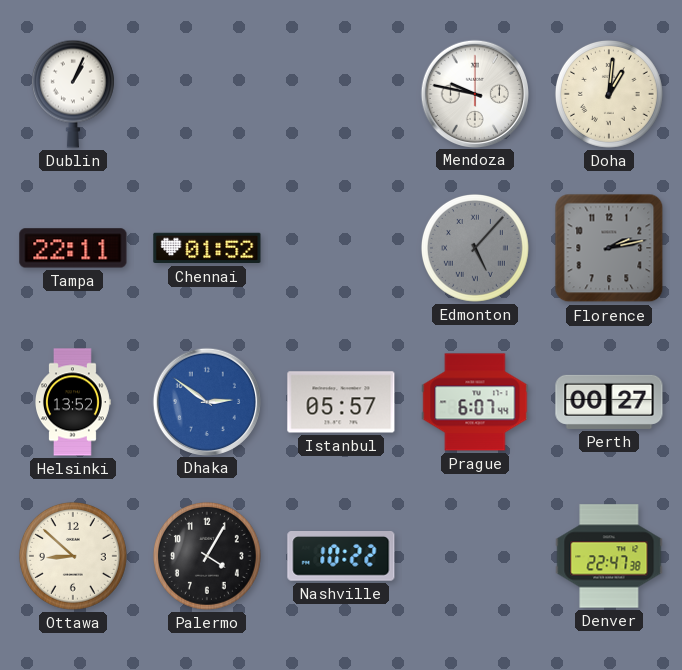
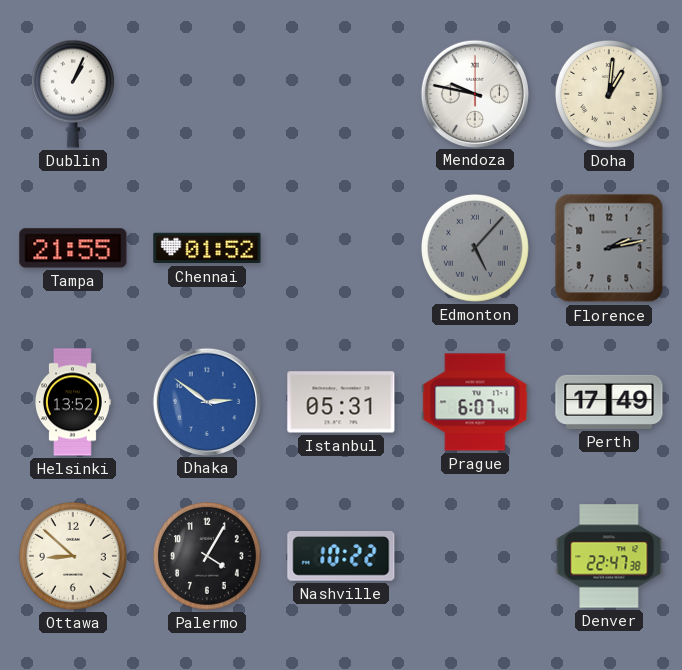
Tampa: 22:11 -> 21:55
Istanbul: 05:57 -> 05:31
Perth: 00:27 -> 17:49
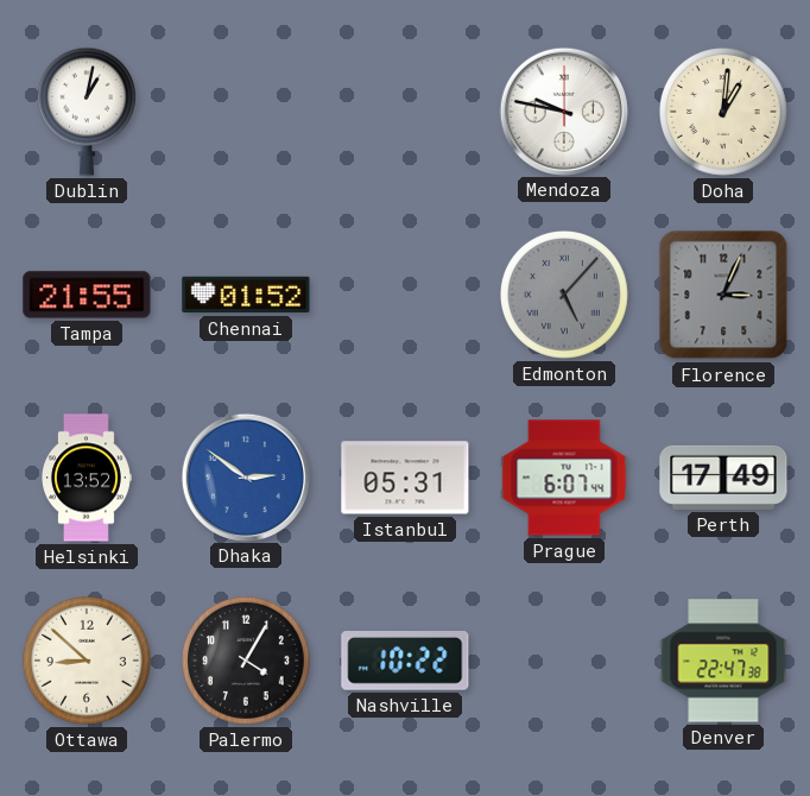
Dublin: 1:04 -> 1:02
Florence: 2:13 -> 3:04
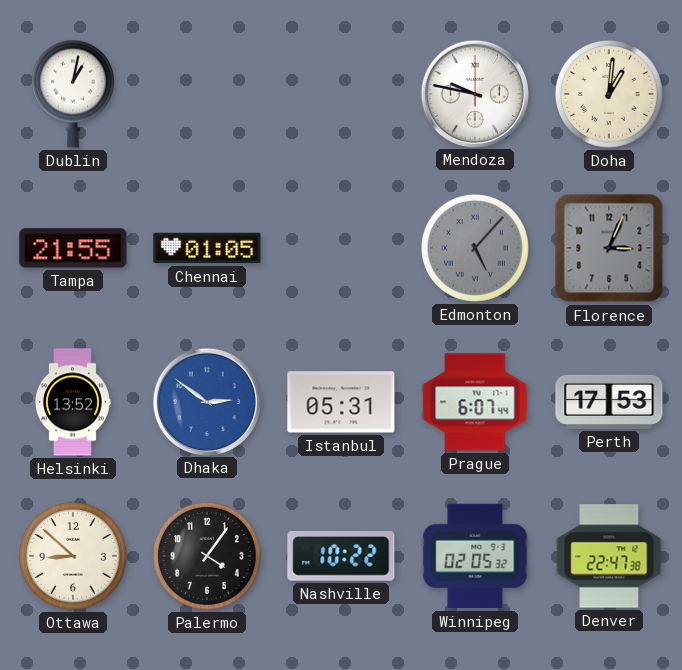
Chennai: 01:52 -> 01:05
Perth: 17:49 -> 17:53
Palermo: 4:05 -> 4:06
Winnipeg: none -> 02:05
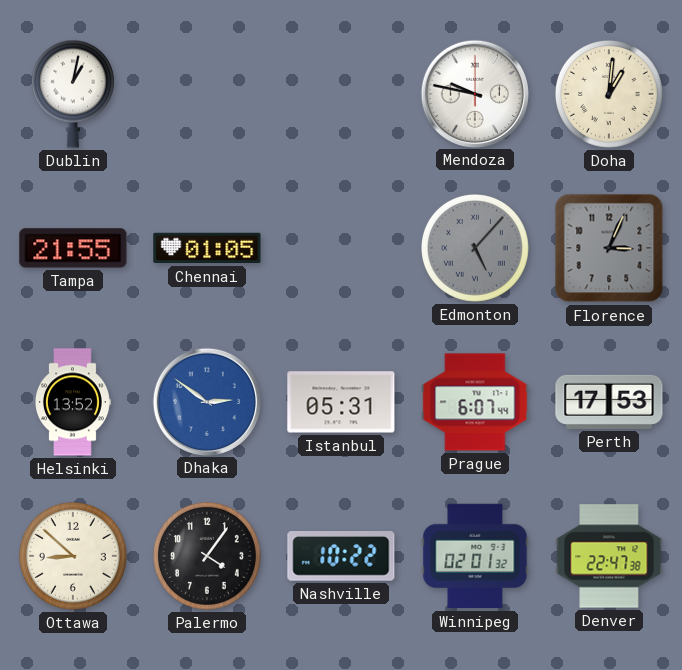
Winnipeg: 02:05 -> 02:01
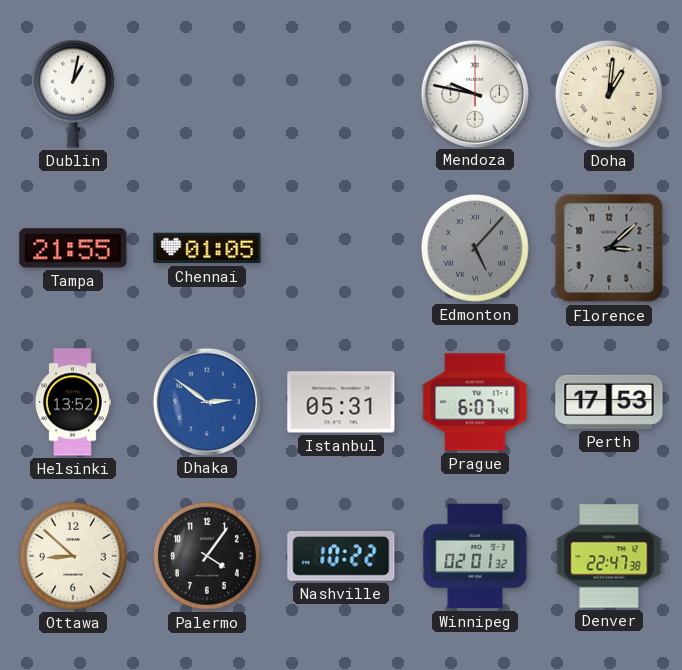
Florence: 3:04 -> 3:08
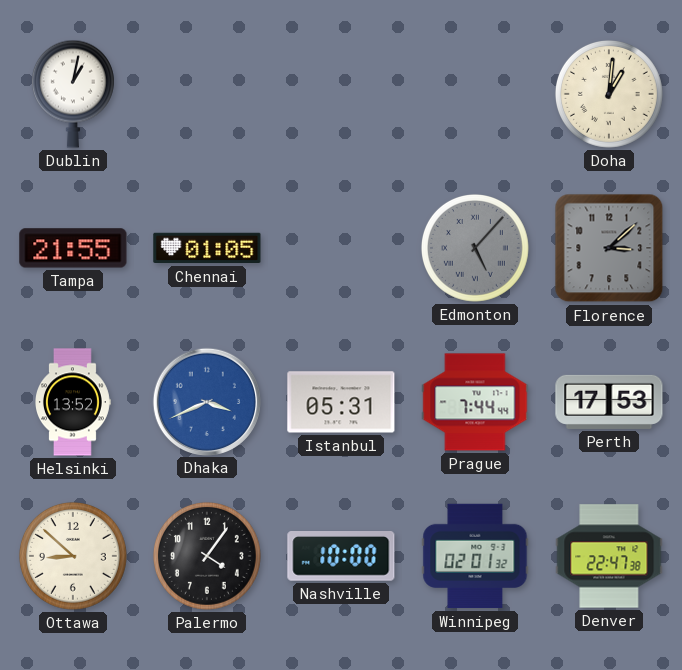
Mendoza: 9:47 -> none
Dhaka: 2:51 -> 3:41
Prague: 6:07 -> 7:44
Nashville: 10:22 -> 10:00
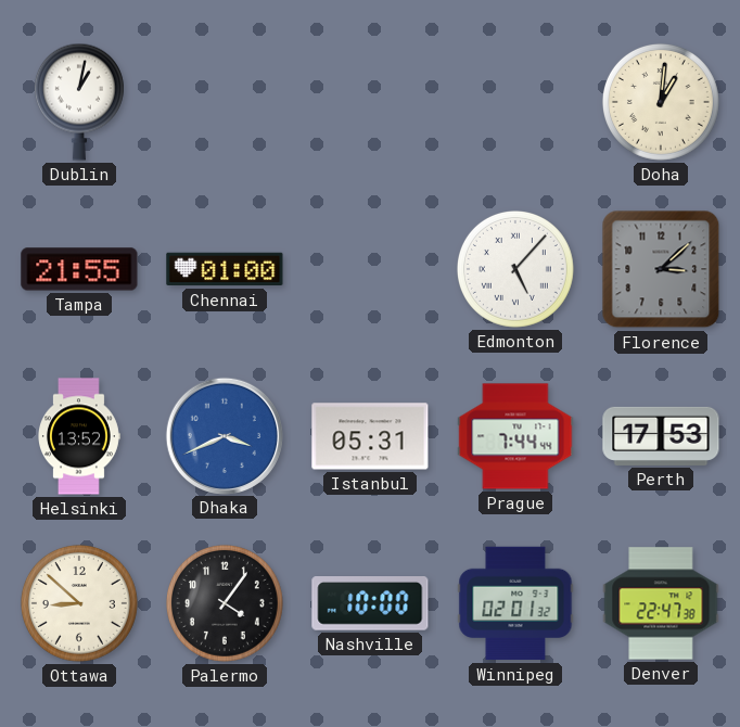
Chennai: 01:05 -> 01:00
Edmonton dial: grey -> white
